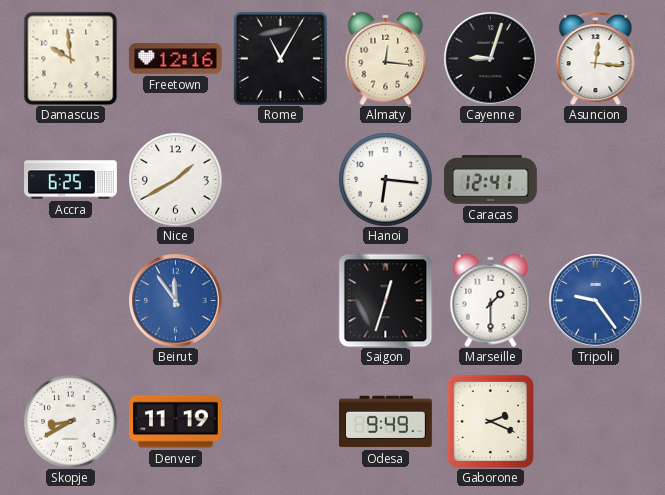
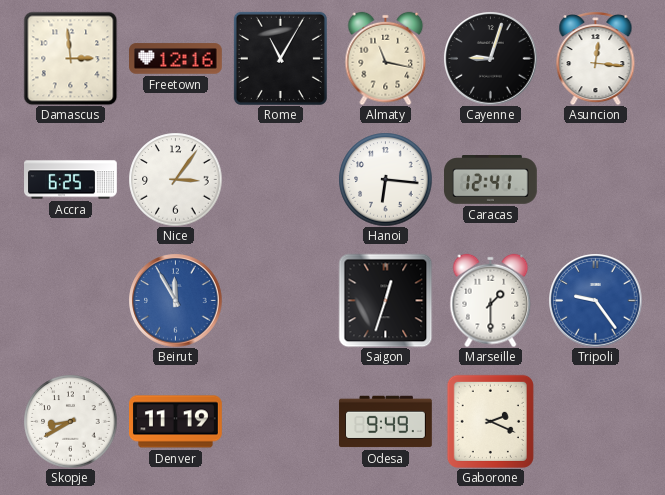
Damascus: 9:59 -> 2:59
Almaty: 12:16 -> 11:17
Nice: 1:40 -> 3:06
Beirut: 11:54 -> 11:55
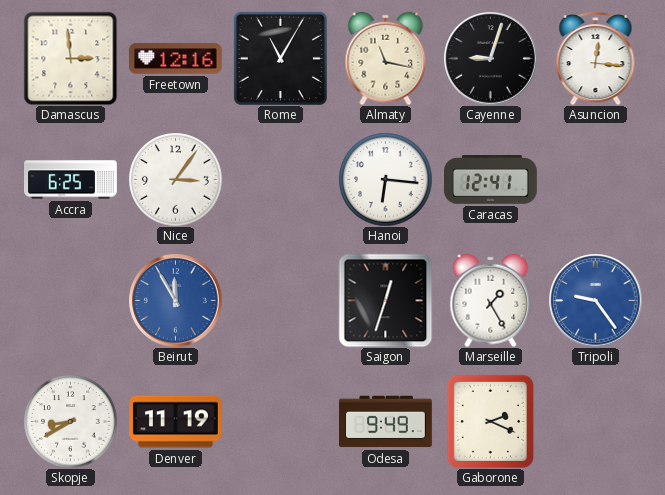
Marseille: 1:30 -> 1:25
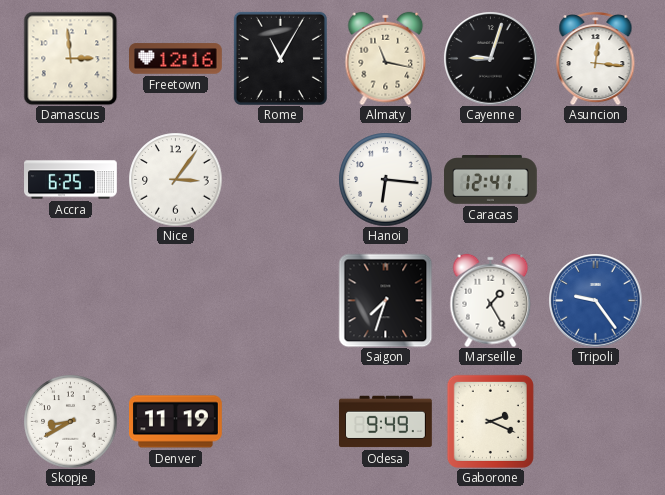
Beirut: 11:55 -> none
Saigon: 12:33 -> 7:33
